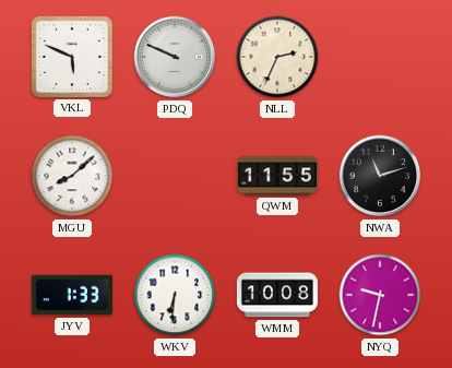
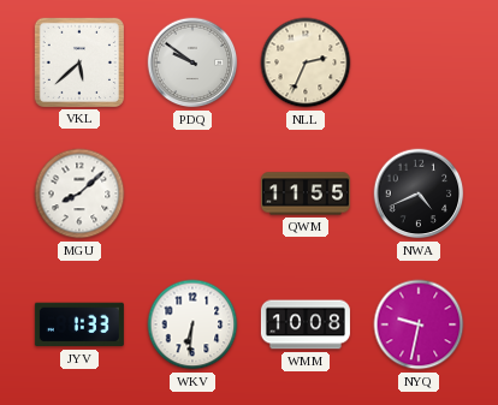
VKL: 5:49 -> 5:38
PDQ: 9:49 -> 9:51
NWA: 11:12 -> 4:41
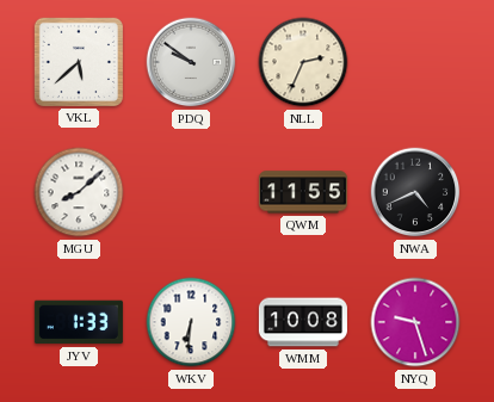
NYQ: 9:32 -> 9:27
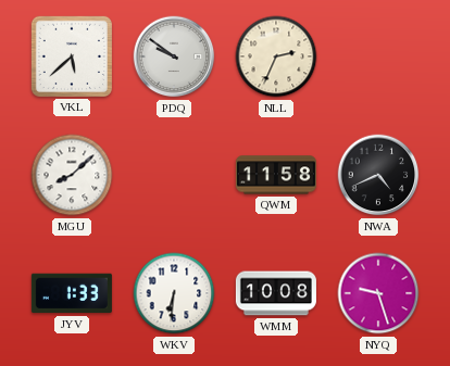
QWM: 11:55 -> 11:58
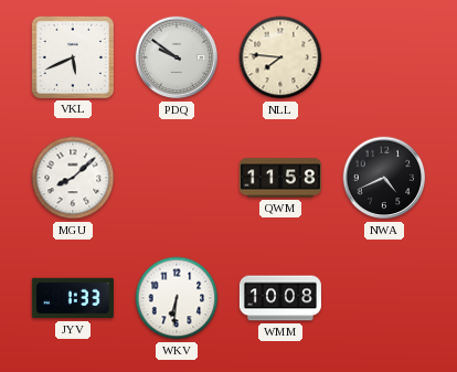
VKL: 5:38 -> 5:41
NLL: 2:34 -> 7:46
NYQ: 9:27 -> none
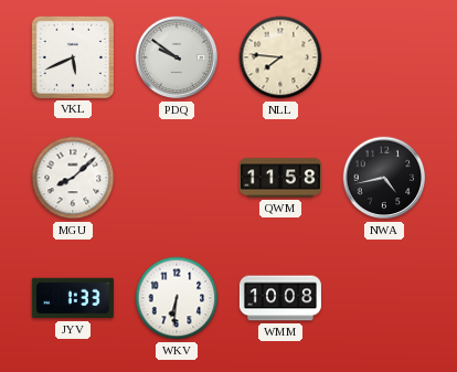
NWA: 4:41 -> 4:43
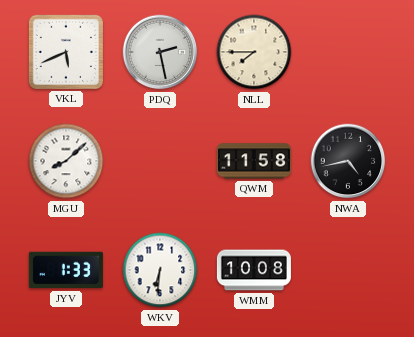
PDQ: 9:51 -> 2:28
NLL: 7:46 -> 7:45
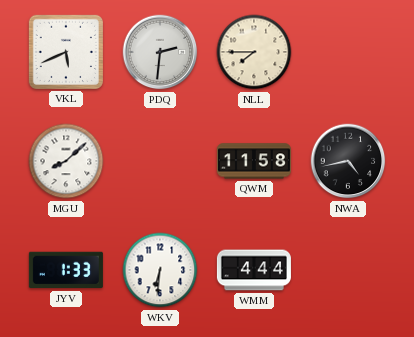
PDQ: 2:28 -> 2:31
WMM: 10:08 -> 4:44
